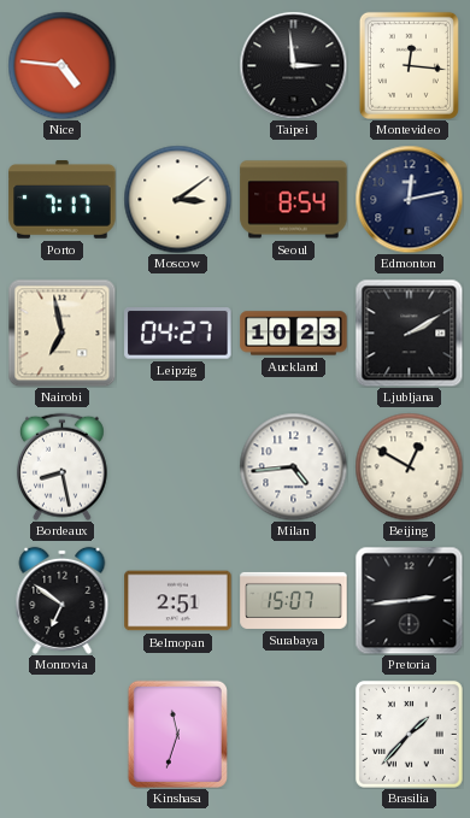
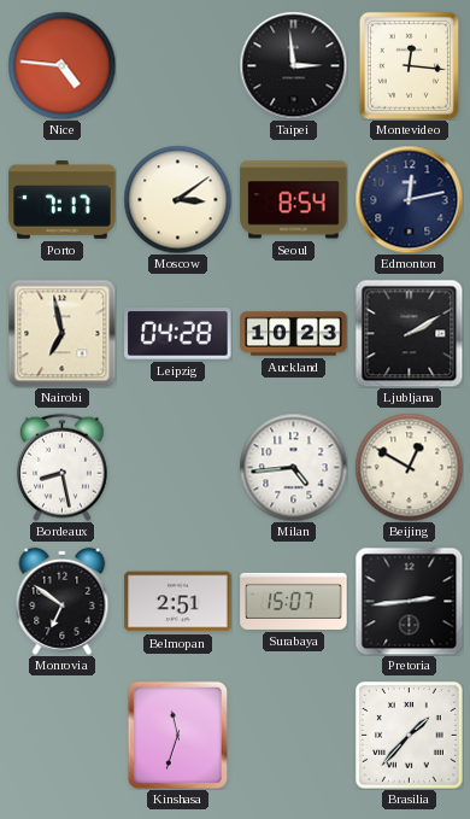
Leipzig: 04:27 -> 04:28
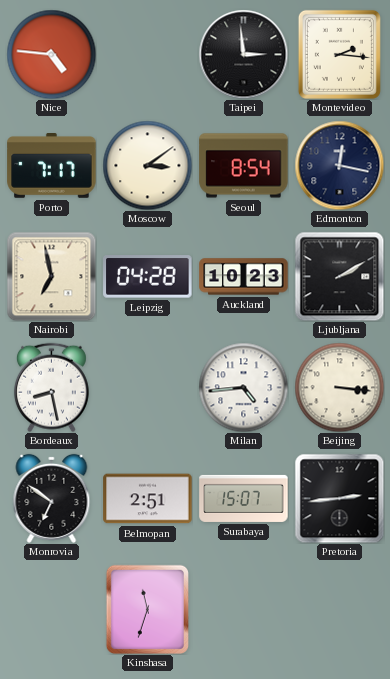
Montevideo: 12:16 -> 2:16
Edmonton: 12:13 -> 12:17
Beijing: 12:50 -> 3:16
Brasilia: 1:37 -> none
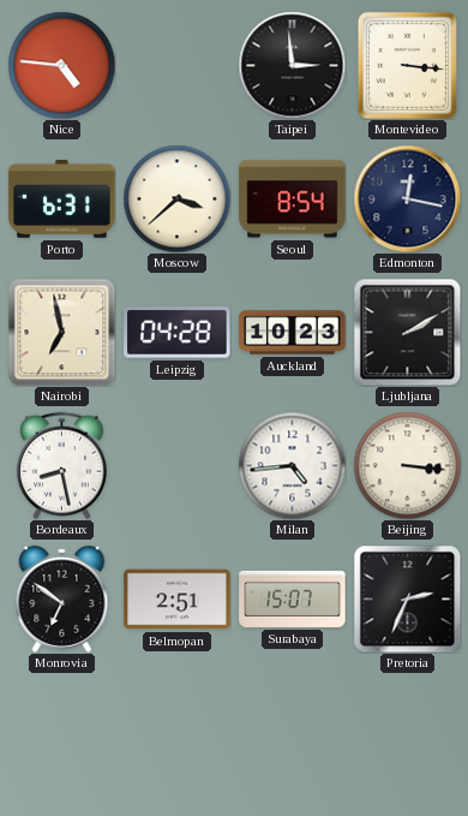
Montevideo: 2:16 -> 3:16
Porto: 7:17 -> 6:31
Moscow: 3:09 -> 3:38
Pretoria: 2:44 -> 2:34
Kinshasa: 11:33 -> none
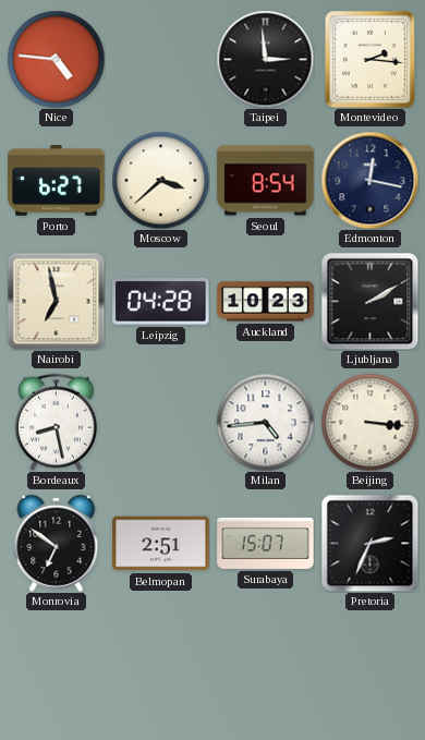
Montevideo: 3:16 -> 2:16
Porto: 6:31 -> 6:27
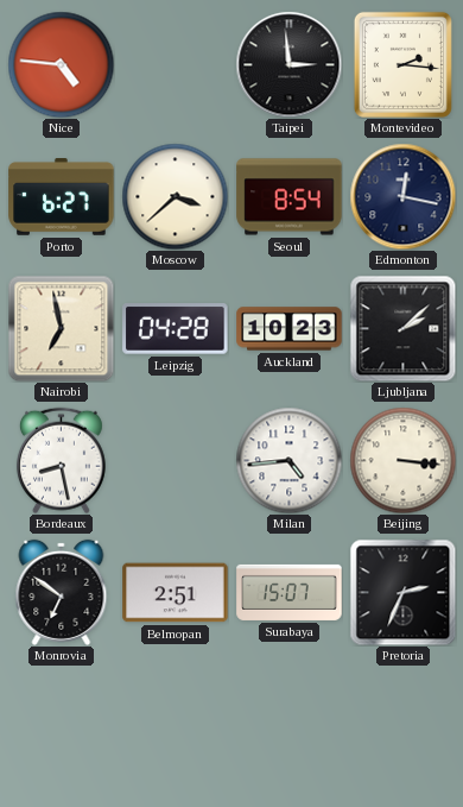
Ljubljana: 2:10 -> 2:08
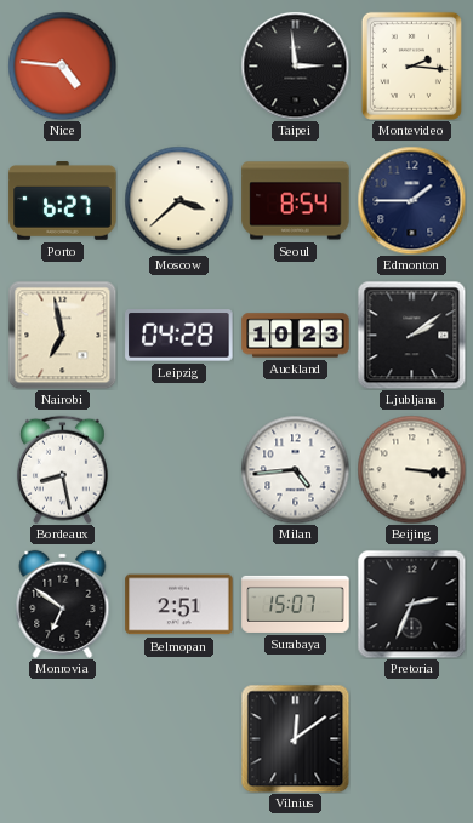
Edmonton: 12:17 -> 1:45
Ljubljana: 2:08 -> 2:09
Vilnius: none -> 12:09
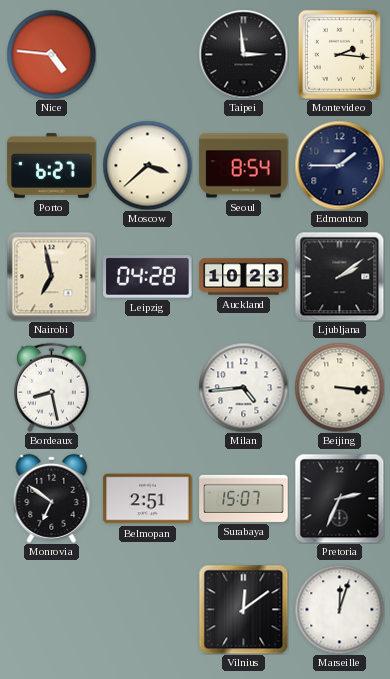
Marseille: none -> 12:03
